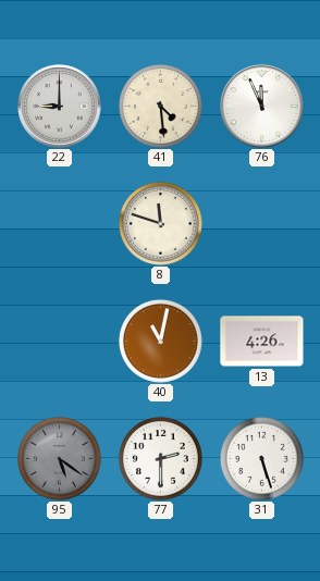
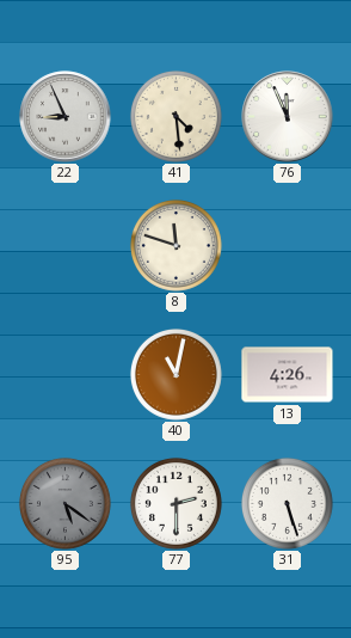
22: 9:00 -> 8:56
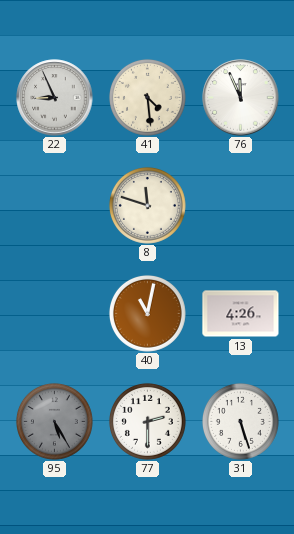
95: 5:21 -> 5:25
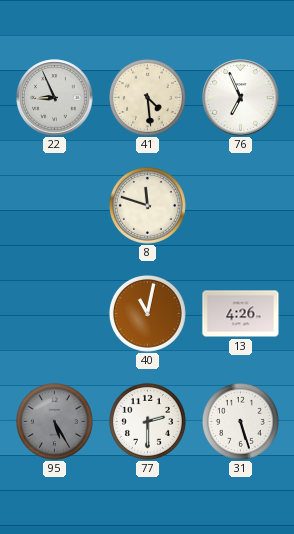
76: 11:56 -> 6:56
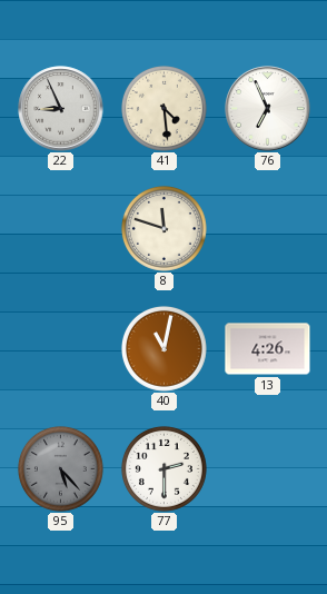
95: 5:25 -> 5:23
31: 5:27 -> none
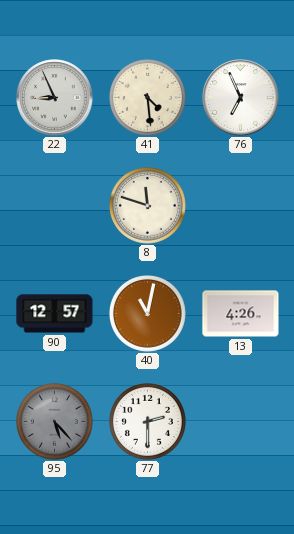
90: none -> 12:57
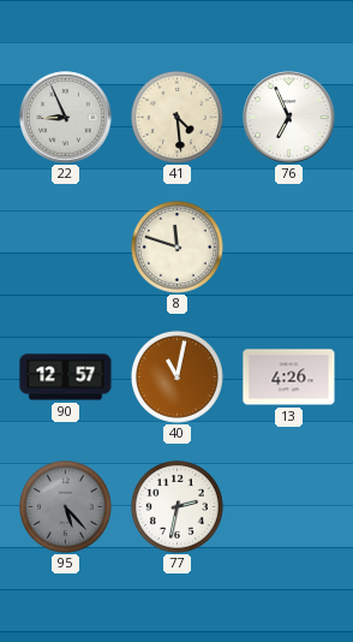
77: 2:30 -> 2:32
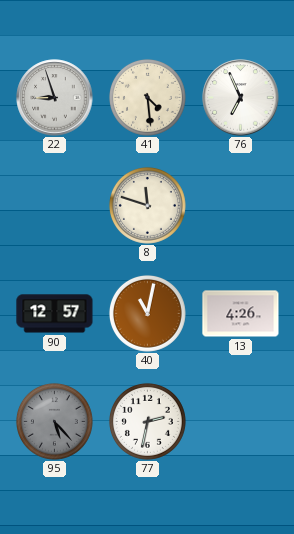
22: 8:56 -> 8:57
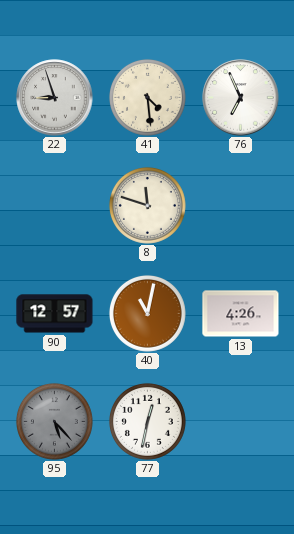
77: 2:32 -> 12:32
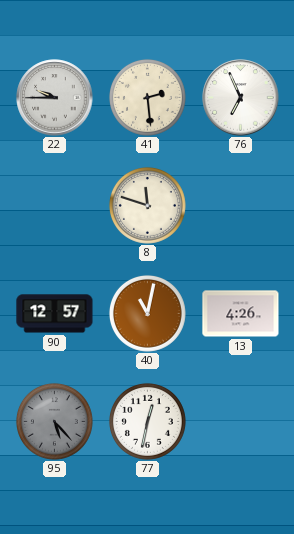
22: 8:57 -> 9:45
41: 4:29 -> 2:29
